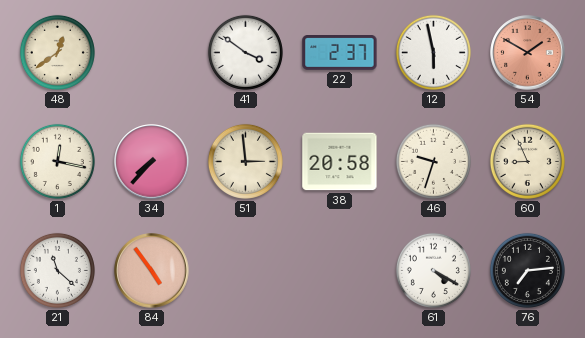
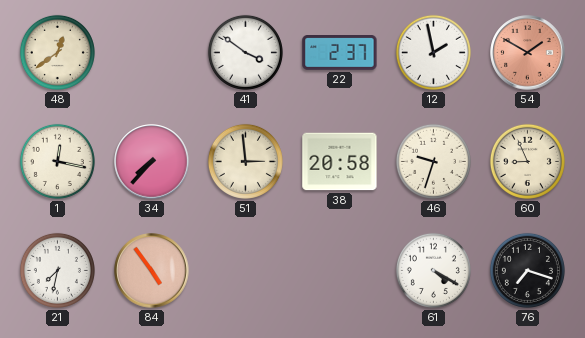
12: 5:58 -> 1:58
21: 11:22 -> 7:32
76: 7:14 -> 7:18
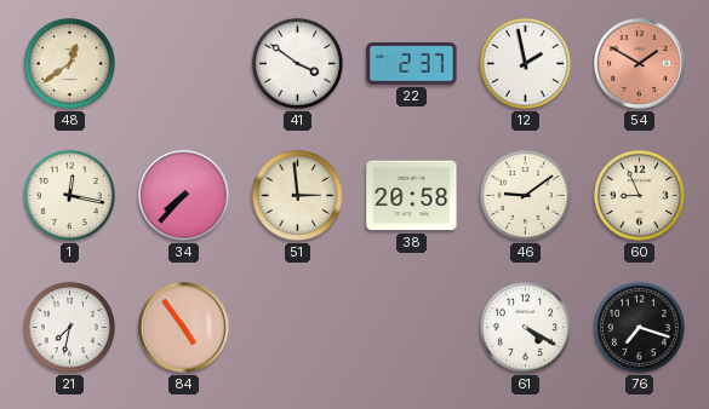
46: 9:33 -> 9:09
